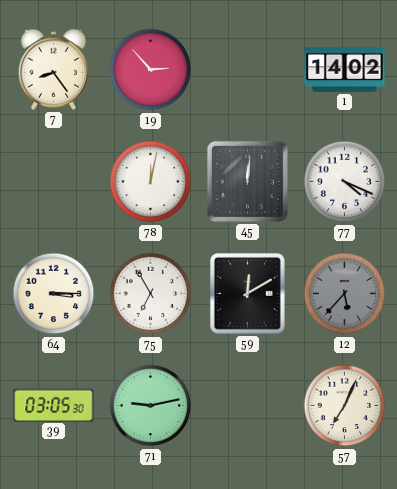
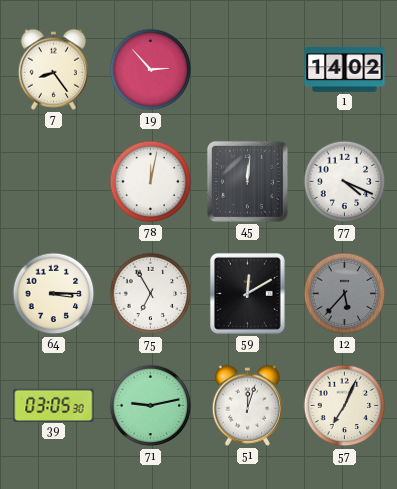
51: none -> 12:03
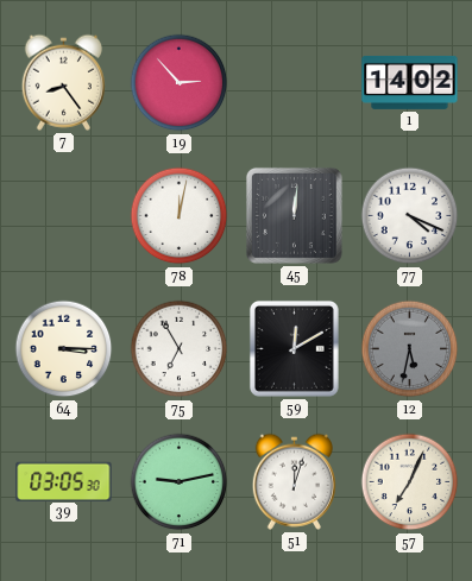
12: 5:37 -> 5:32
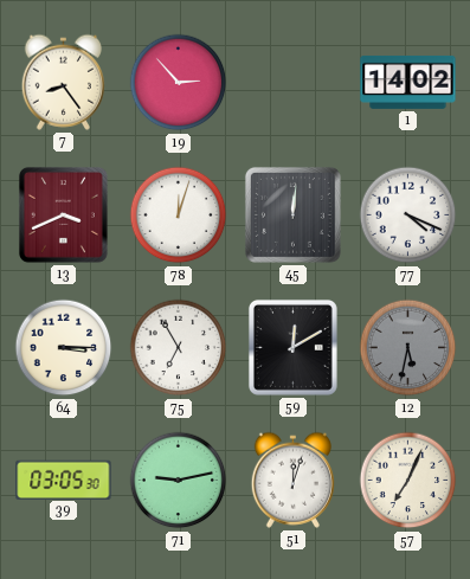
13: none -> 3:41
78: 12:02 -> 12:03
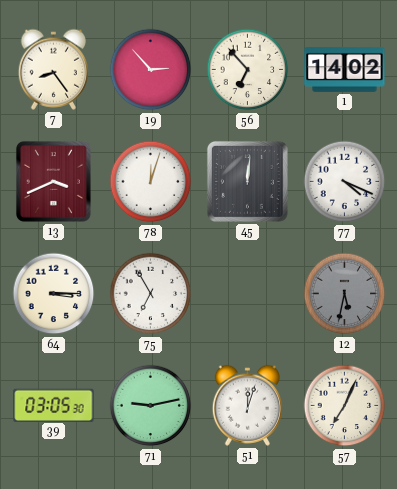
56: none -> 6:53
59: 12:10 -> none
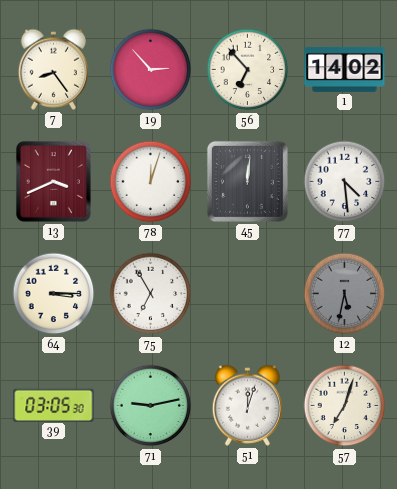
77: 4:19 -> 4:29
57: 7:04 -> 7:03
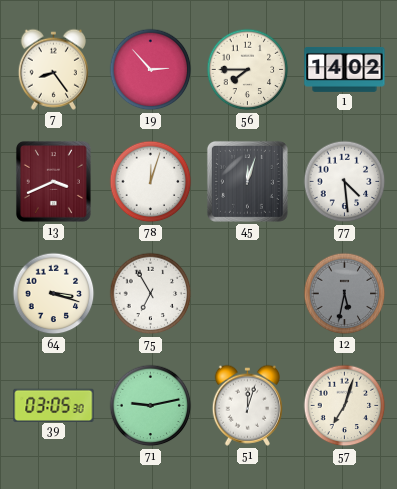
56: 6:53 -> 7:45
45: 12:01 -> 12:03
64: 3:15 -> 3:18
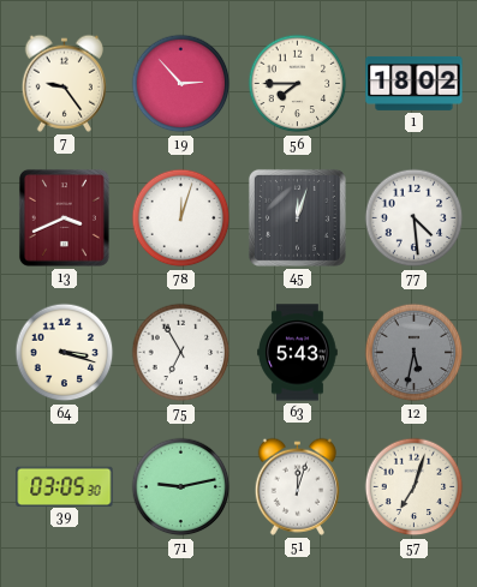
7: 8:24 -> 9:24
1: 14:02 -> 18:02
63: none -> 5:43
